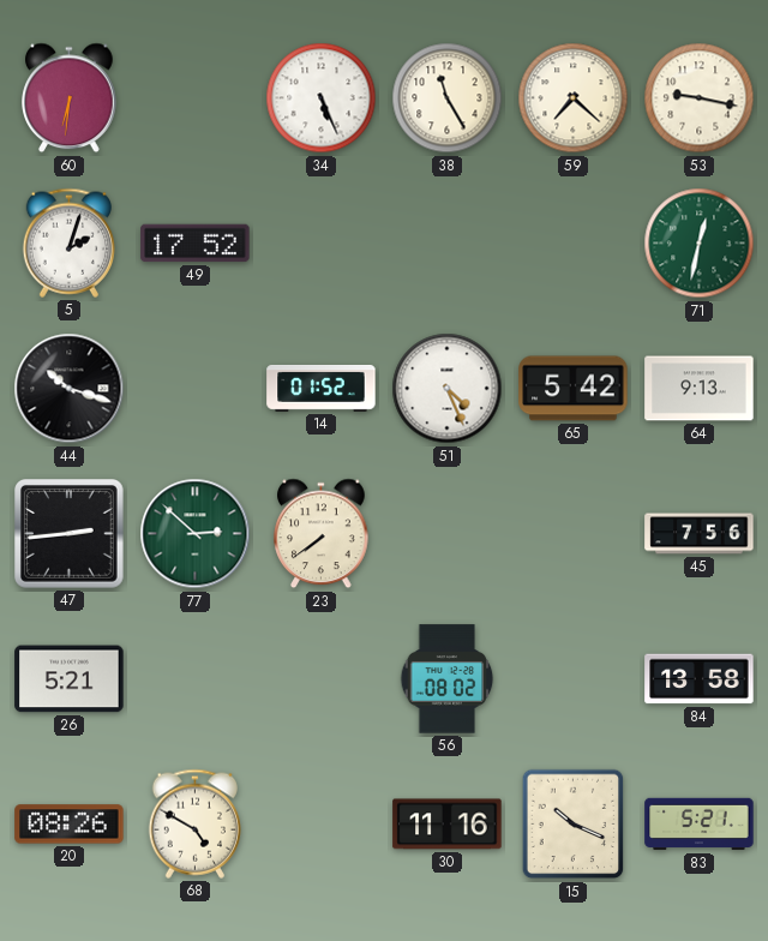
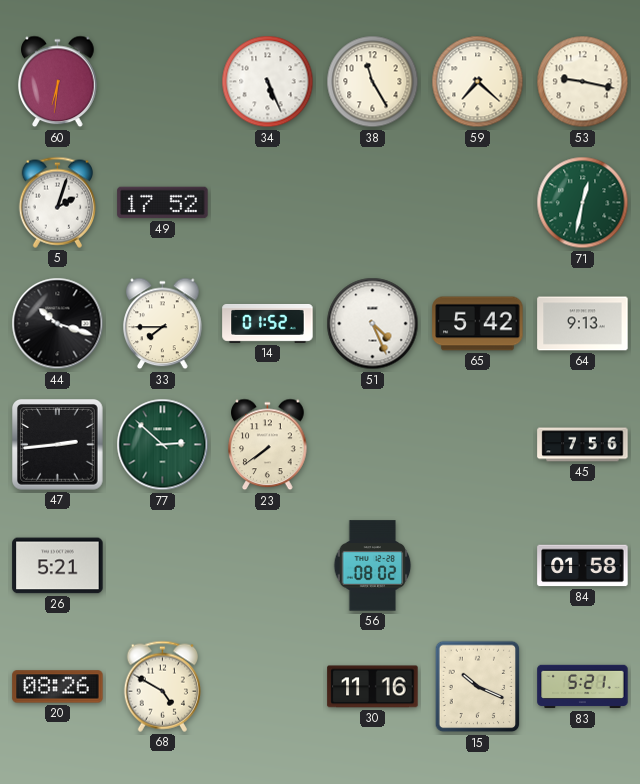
33: none -> 7:45
84: 13:58 -> 01:58
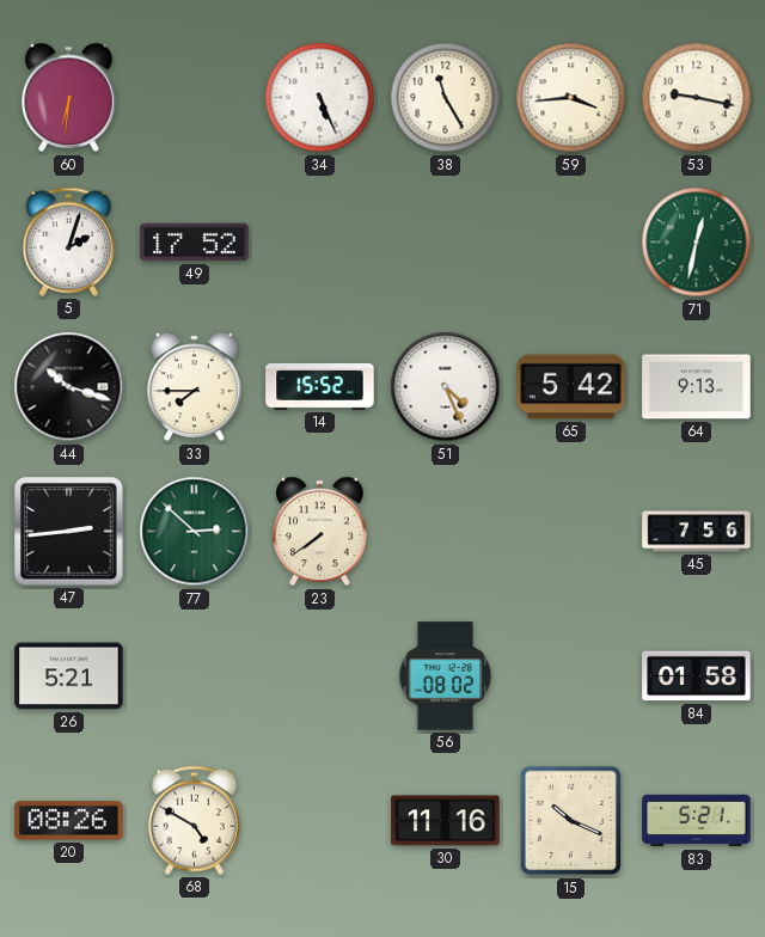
59: 7:22 -> 3:44
14: 01:52 -> 15:52
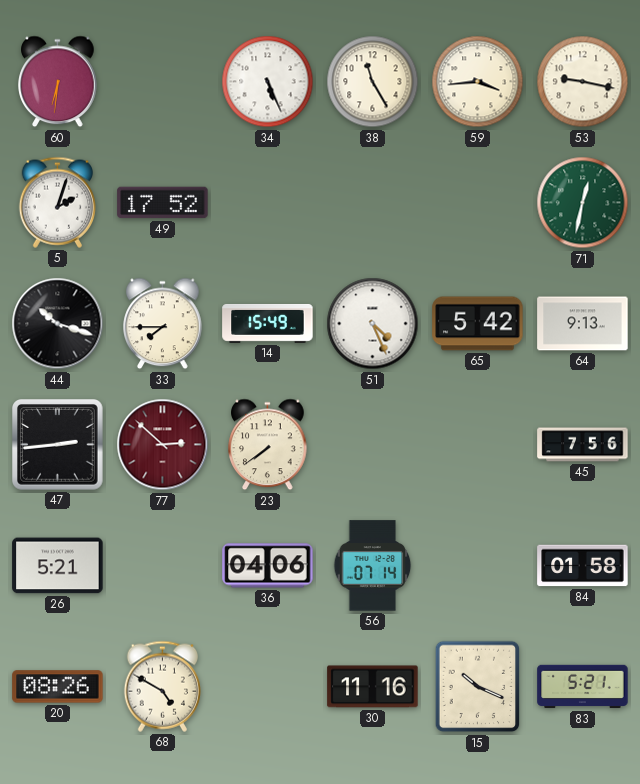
14: 15:52 -> 15:49
77 dial: green -> burgundy
36: none -> 04:06
56: 08:02 -> 07:14
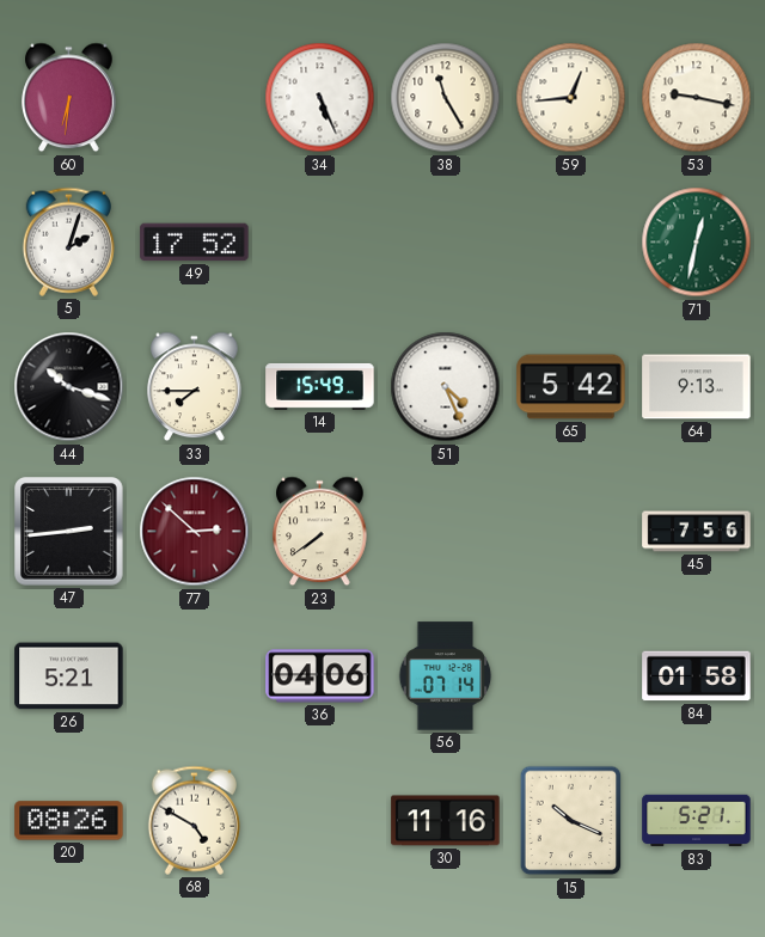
59: 3:44 -> 12:44
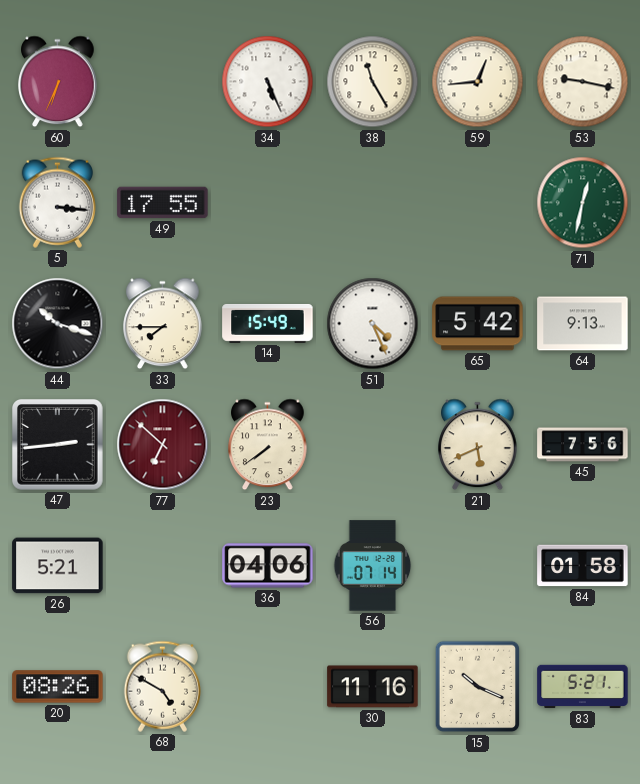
60: 6:31 -> 6:34
5: 2:03 -> 3:16
49: 17:52 -> 17:55
77: 2:52 -> 6:52
21: none -> 5:41
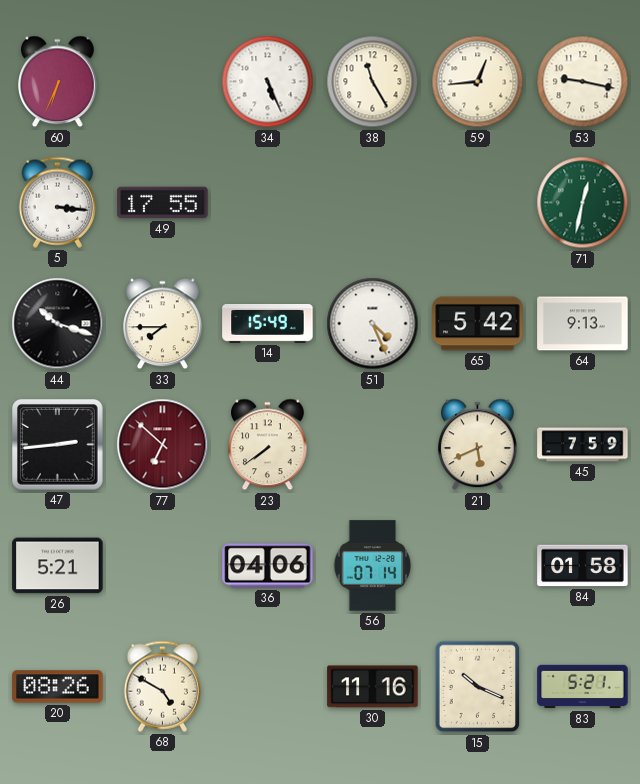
45: 7:56 -> 7:59
